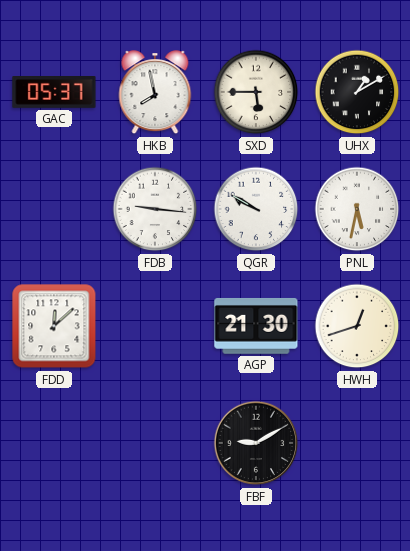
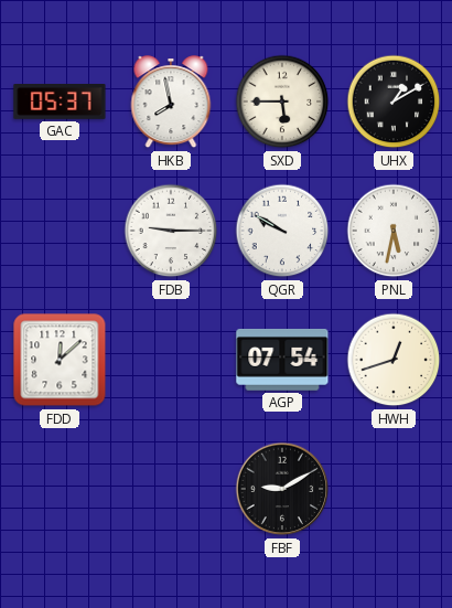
FDB: 9:16 -> 9:15
AGP: 21:30 -> 07:54
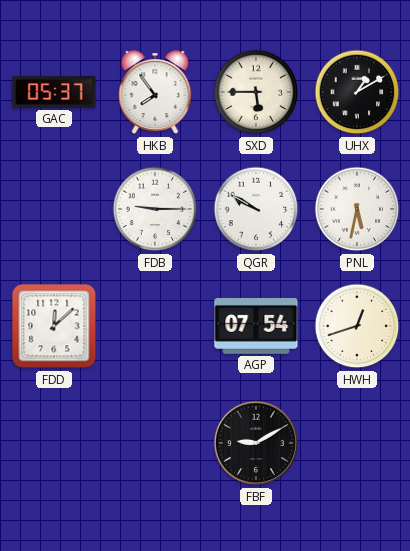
HKB: 7:58 -> 7:54
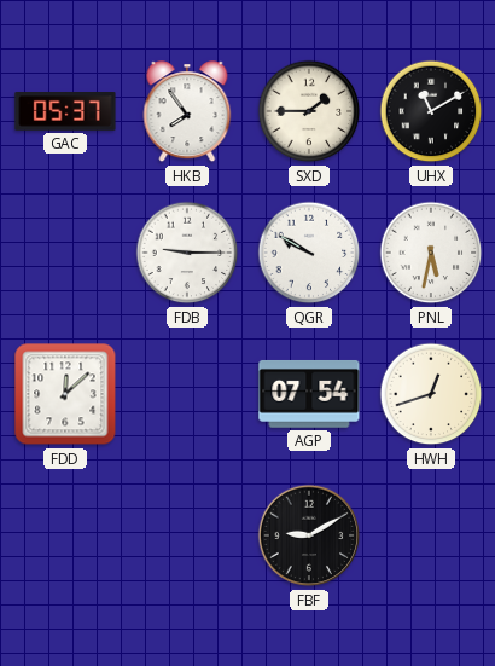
SXD: 5:45 -> 1:45
UHX: 1:10 -> 11:10
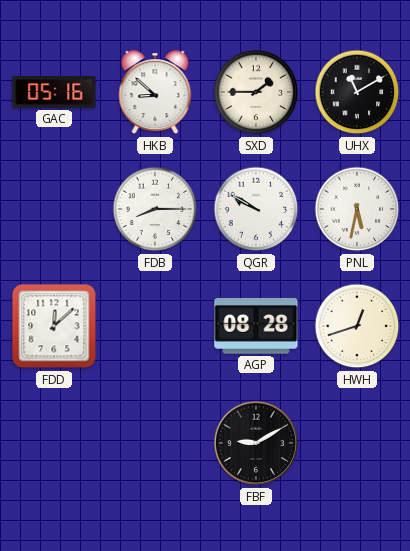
GAC: 05:37 -> 05:16
HKB: 7:54 -> 8:52
FDB: 9:15 -> 8:15
AGP: 07:54 -> 08:28
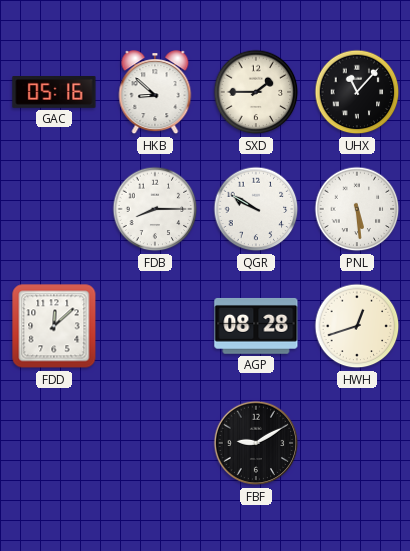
UHX: 11:10 -> 11:07
PNL: 5:32 -> 5:29
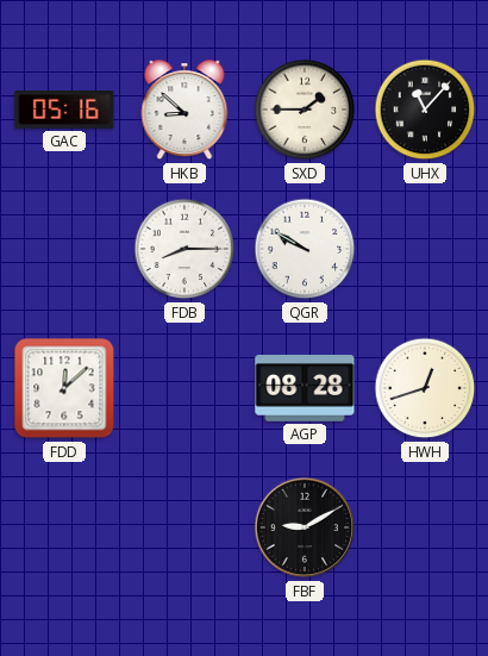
PNL: 5:29 -> none
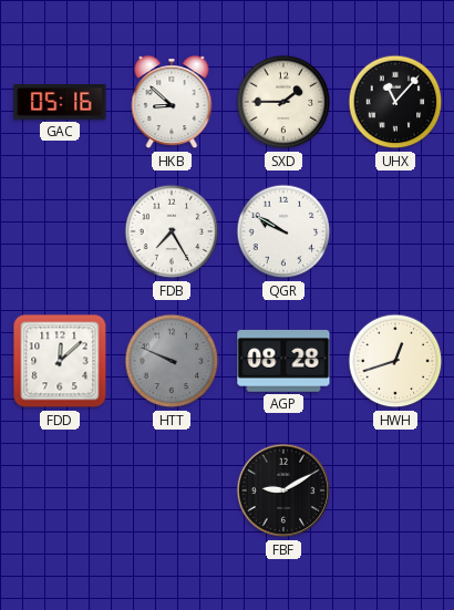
FDB: 8:15 -> 7:25
HTT: none -> 9:49
